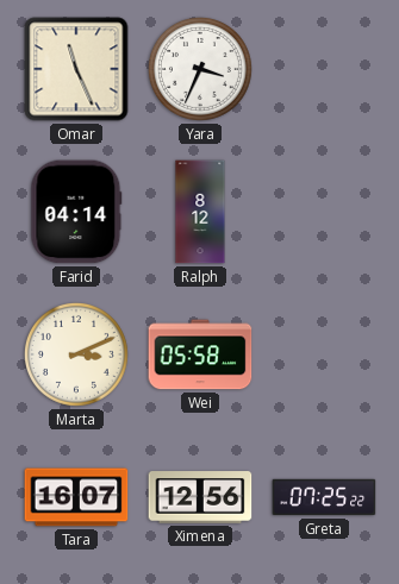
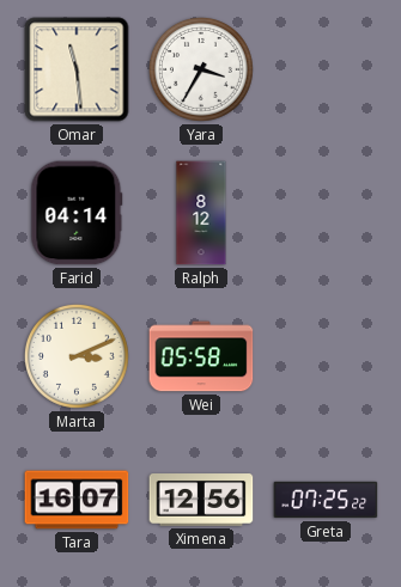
Omar: 11:26 -> 11:29
Yara: 3:34 -> 3:35
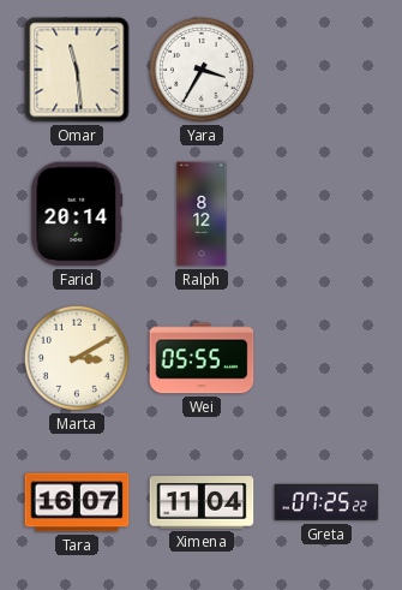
Farid: 04:14 -> 20:14
Marta: 3:11 -> 3:10
Wei: 05:58 -> 05:55
Ximena: 12:56 -> 11:04
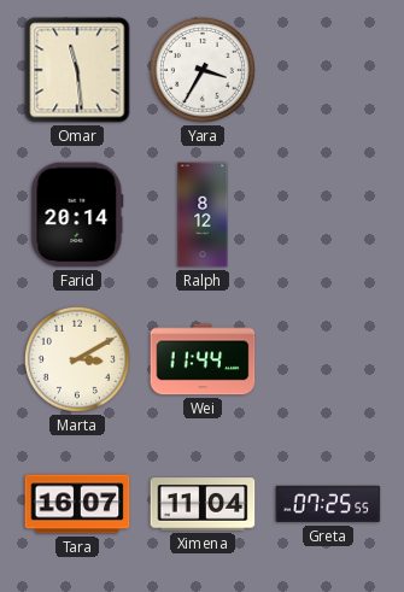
Wei: 05:55 -> 11:44
Greta: 07:25:22 -> 07:25:55
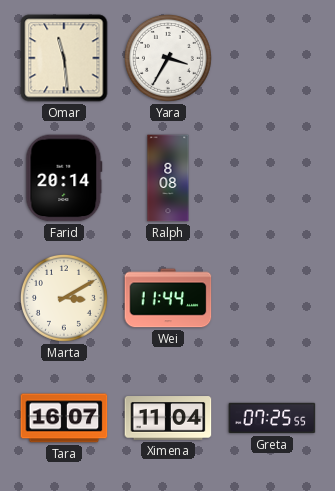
Ralph: 8:12 -> 8:08
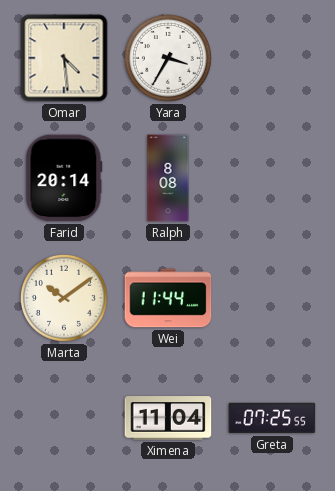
Omar: 11:29 -> 4:29
Marta: 3:10 -> 10:09
Tara: 16:07 -> none
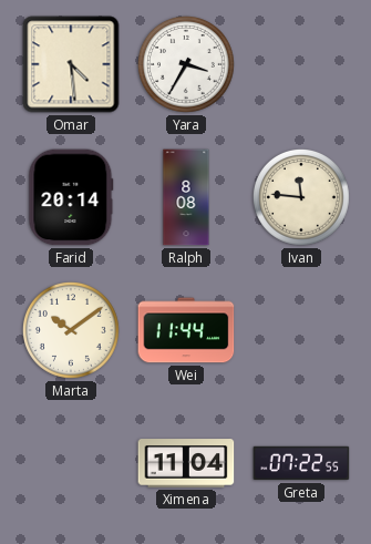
Ivan: none -> 11:46
Greta: 07:25 -> 07:22
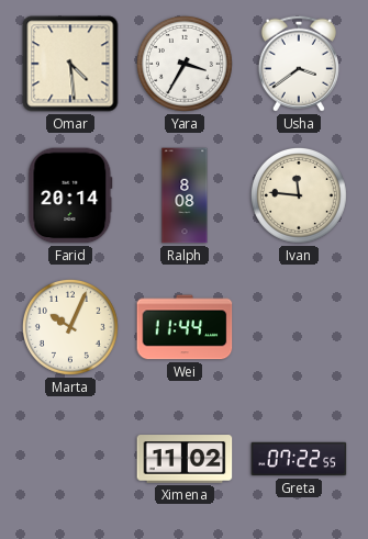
Usha: none -> 3:39
Marta: 10:09 -> 10:04
Ximena: 11:04 -> 11:02
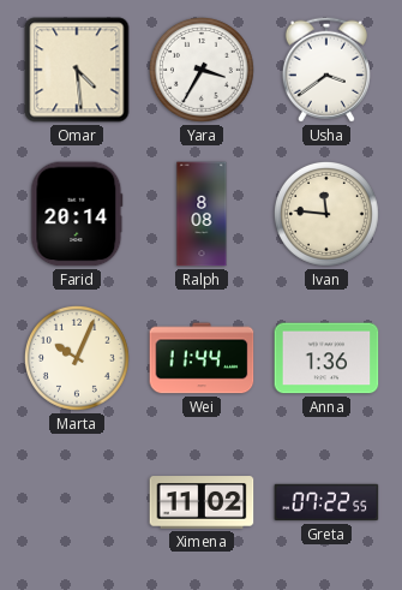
Anna: none -> 1:36
